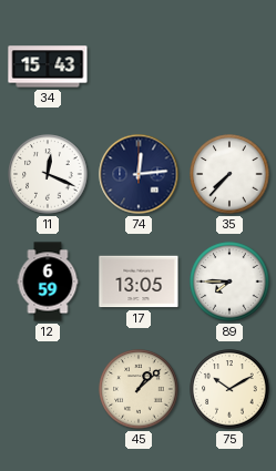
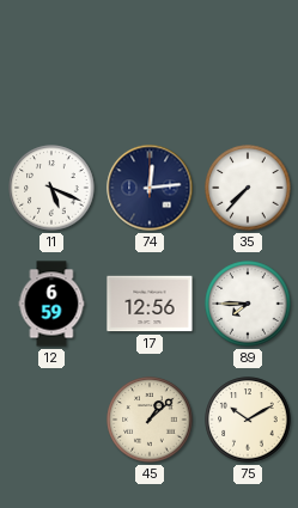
34: 15:43 -> none
11: 12:19 -> 5:19
17: 13:05 -> 12:56
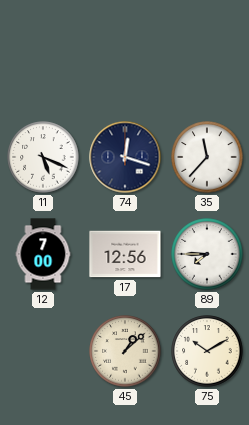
74: 12:14 -> 12:18
35: 7:37 -> 11:37
12: 6:59 -> 7:00
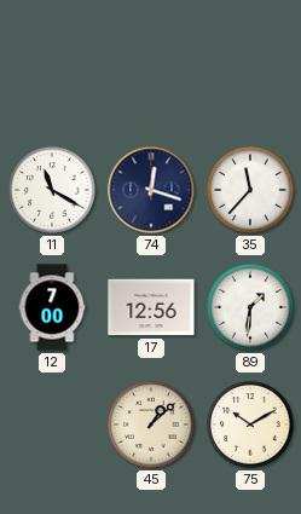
11: 5:19 -> 11:20
89: 7:45 -> 1:31
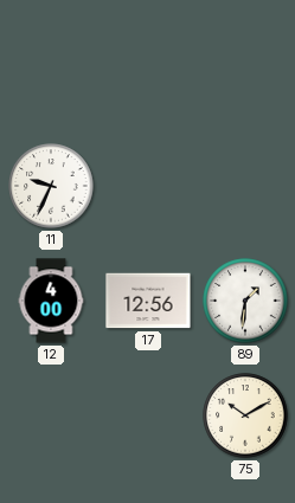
11: 11:20 -> 9:34
74: 12:18 -> none
35: 11:37 -> none
12: 7:00 -> 4:00
45: 1:08 -> none
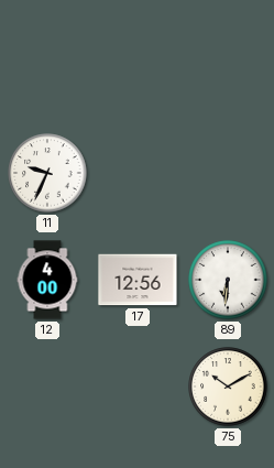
89: 1:31 -> 6:31
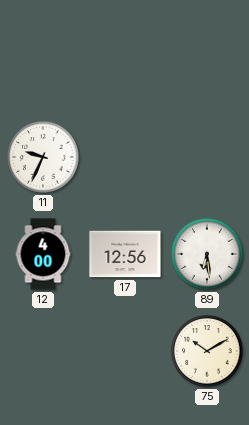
89: 6:31 -> 6:29
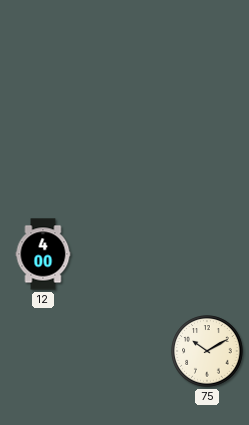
11: 9:34 -> none
17: 12:56 -> none
89: 6:29 -> none
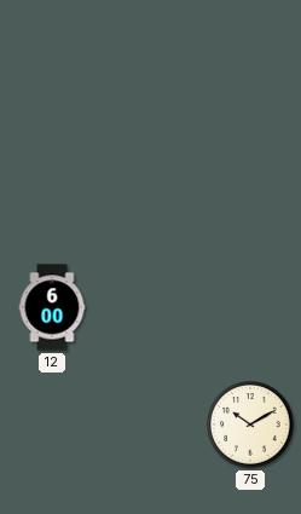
12: 4:00 -> 6:00
